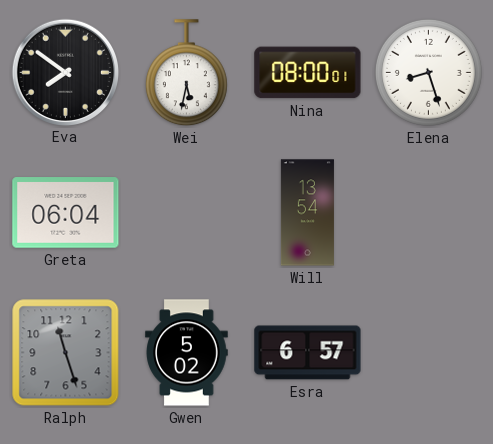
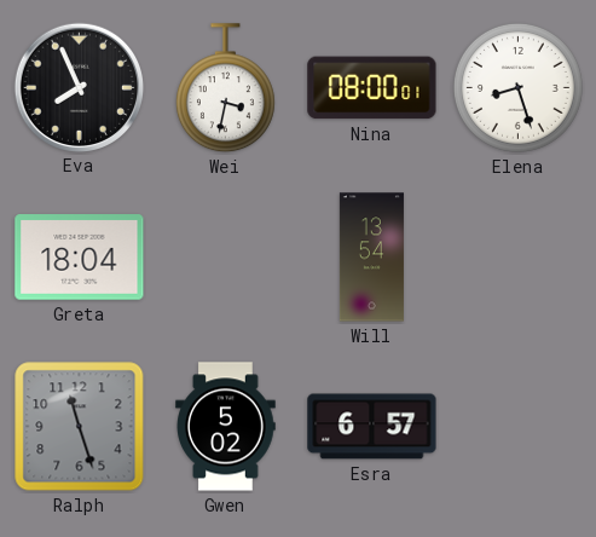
Eva: 7:51 -> 7:56
Wei: 5:32 -> 3:32
Greta: 06:04 -> 18:04
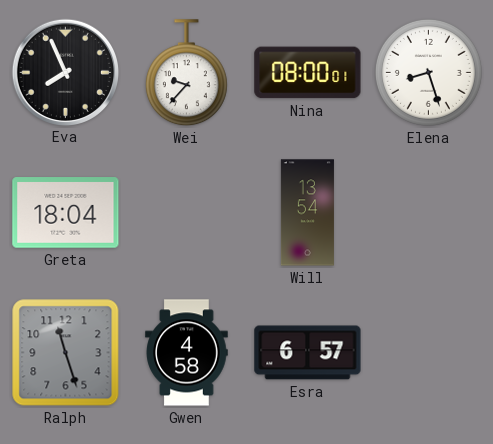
Wei: 3:32 -> 9:37
Gwen: 5:02 -> 4:58
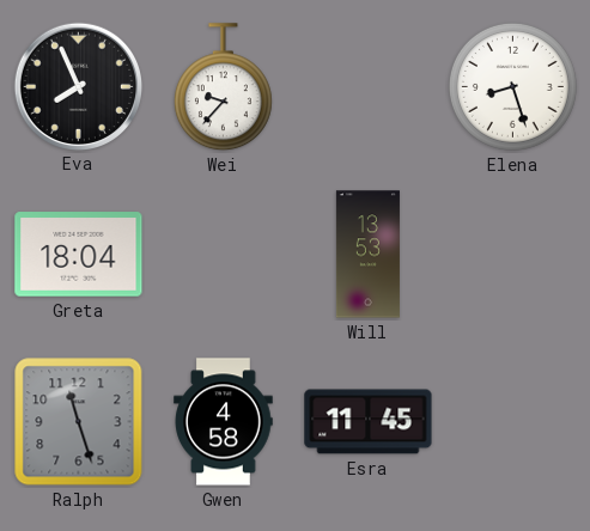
Nina: 08:00 -> none
Will: 13:54 -> 13:53
Esra: 6:57 -> 11:45
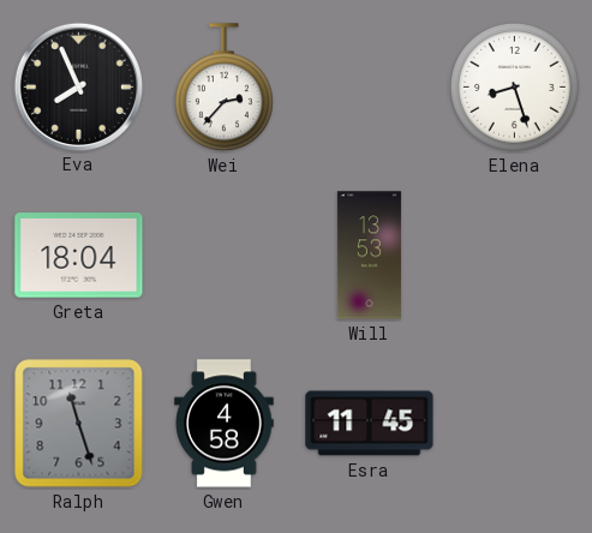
Wei: 9:37 -> 2:37
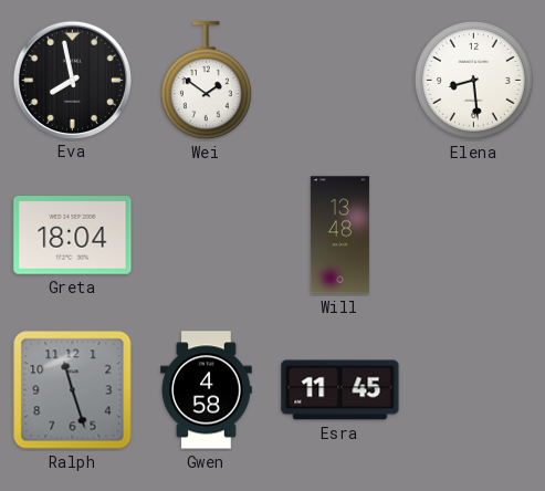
Eva: 7:56 -> 7:58
Wei: 2:37 -> 1:51
Elena: 8:27 -> 8:29
Will: 13:53 -> 13:48
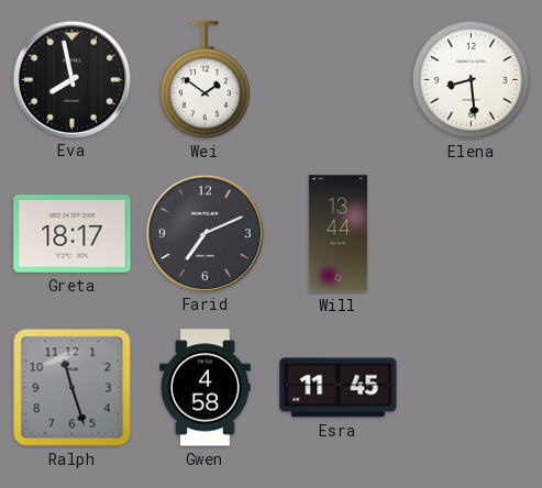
Greta: 18:04 -> 18:17
Farid: none -> 7:11
Will: 13:48 -> 13:44
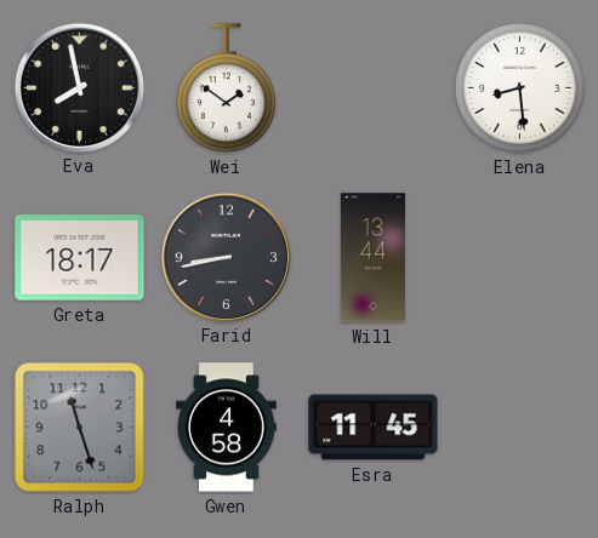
Farid: 7:11 -> 8:43
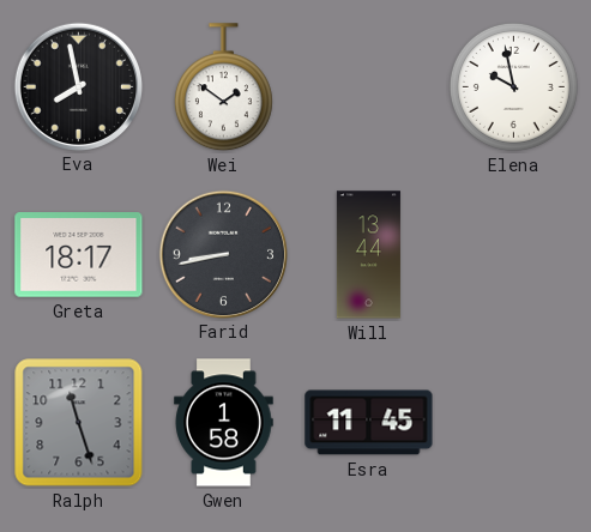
Elena: 8:29 -> 9:58
Gwen: 4:58 -> 1:58
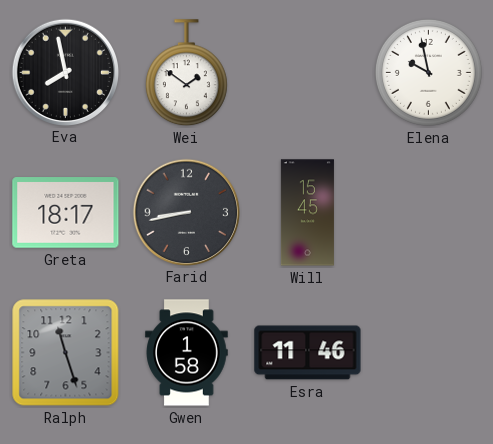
Will: 13:44 -> 15:45
Esra: 11:45 -> 11:46
